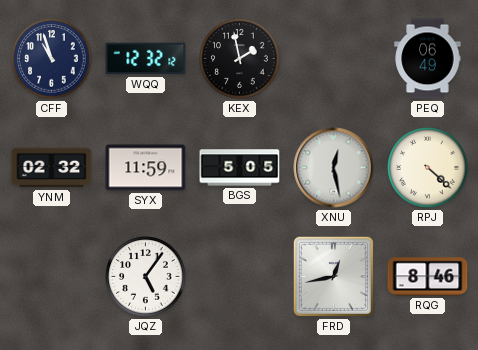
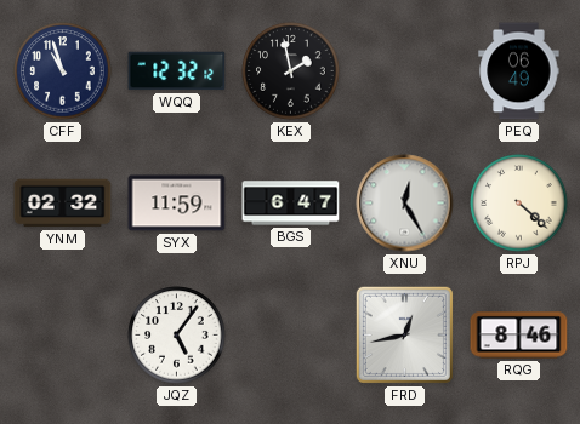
BGS: 5:05 -> 6:47
XNU: 12:28 -> 12:25
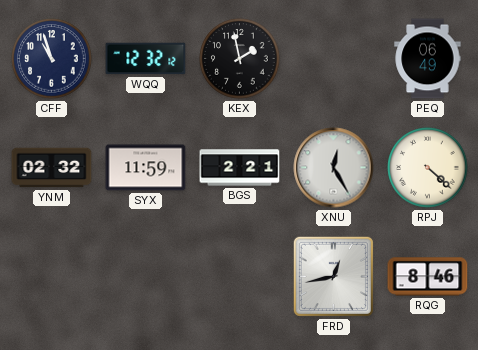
BGS: 6:47 -> 2:21
JQZ: 5:06 -> none
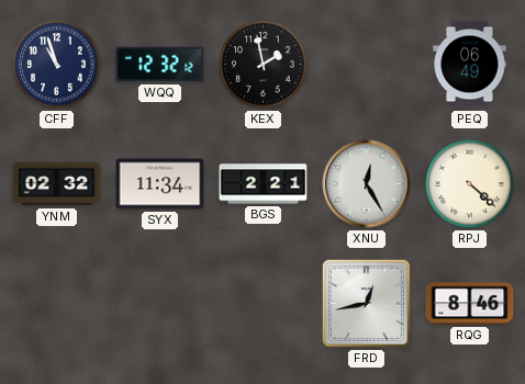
SYX: 11:59 -> 11:34
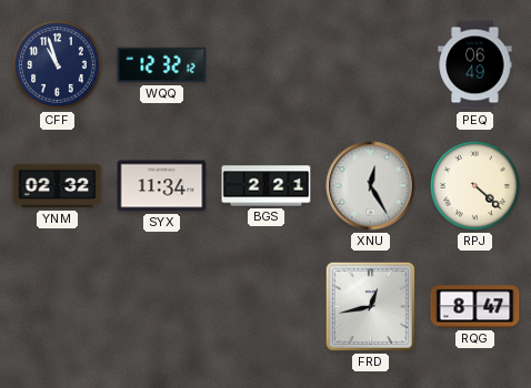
KEX: 1:58 -> none
RQG: 8:46 -> 8:47
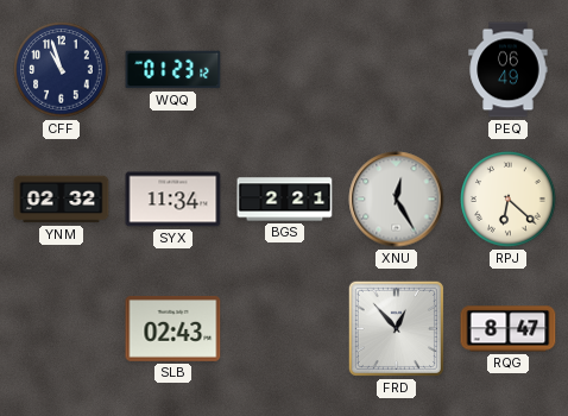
WQQ: 12:32 -> 01:23
RPJ: 4:22 -> 6:22
SLB: none -> 02:43
FRD: 12:43 -> 12:53
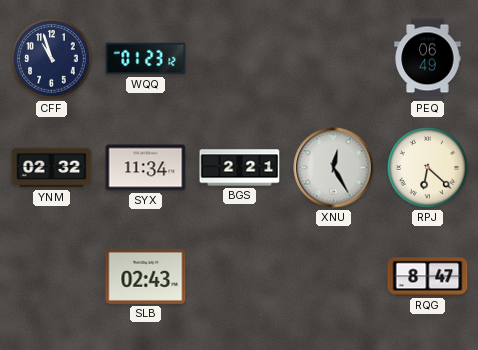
FRD: 12:53 -> none
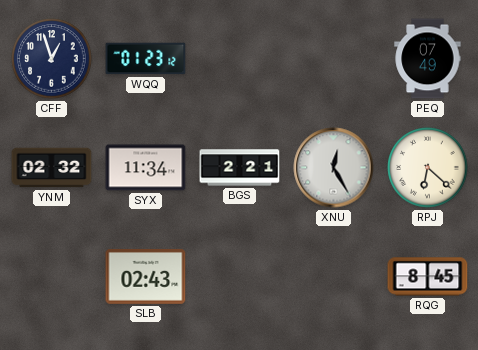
CFF: 10:57 -> 12:57
PEQ: 06:49 -> 07:49
RQG: 8:47 -> 8:45
